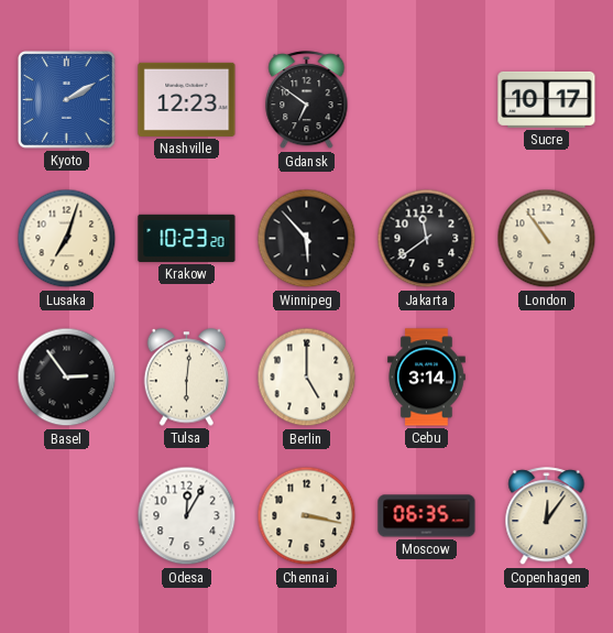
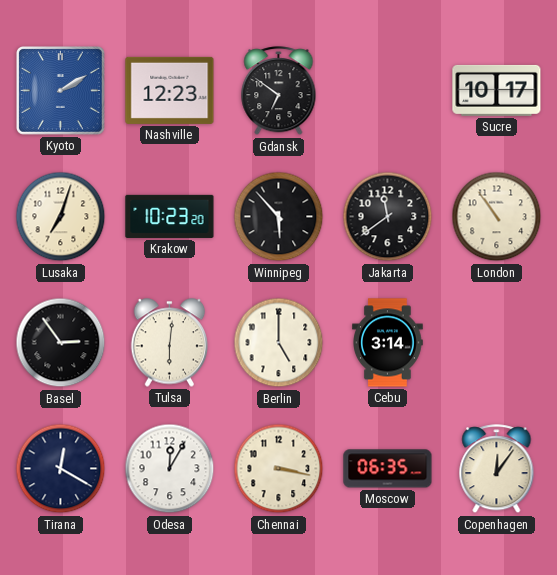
Tirana: none -> 12:20
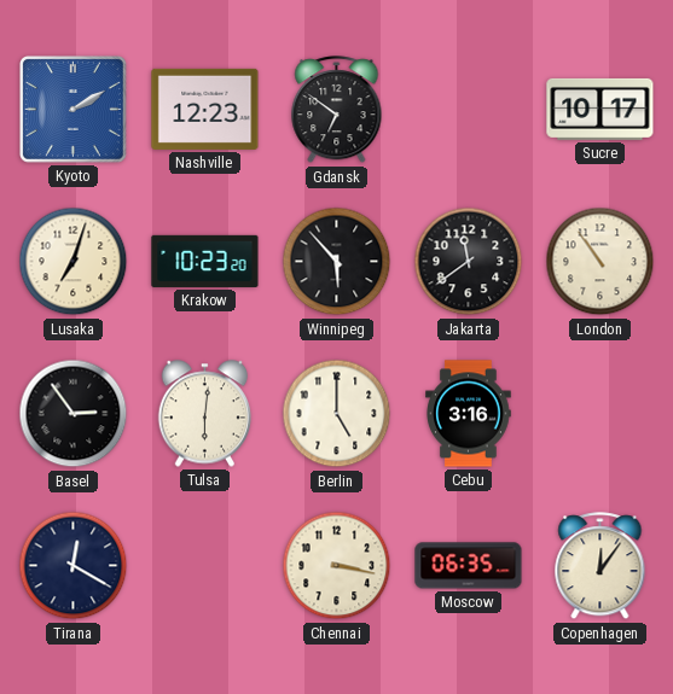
Cebu: 3:14 -> 3:16
Odesa: 12:05 -> none
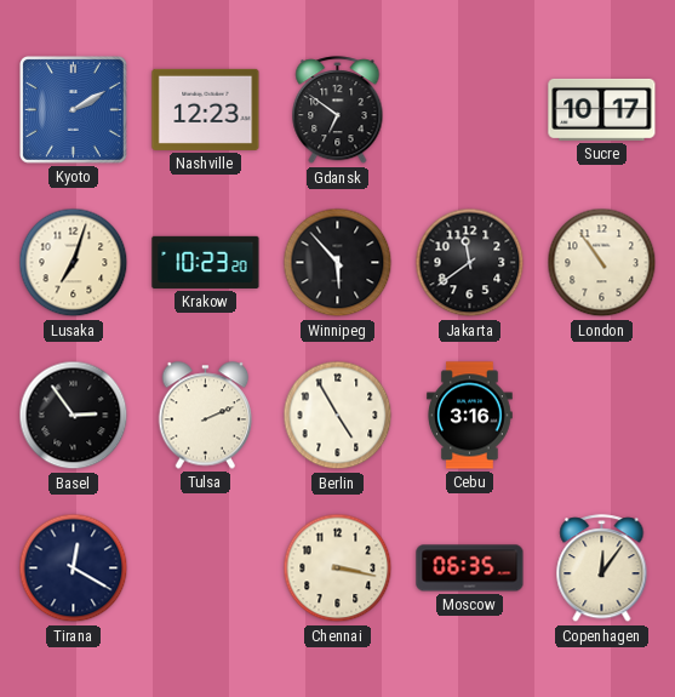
Tulsa: 6:01 -> 2:11
Berlin: 5:00 -> 4:55
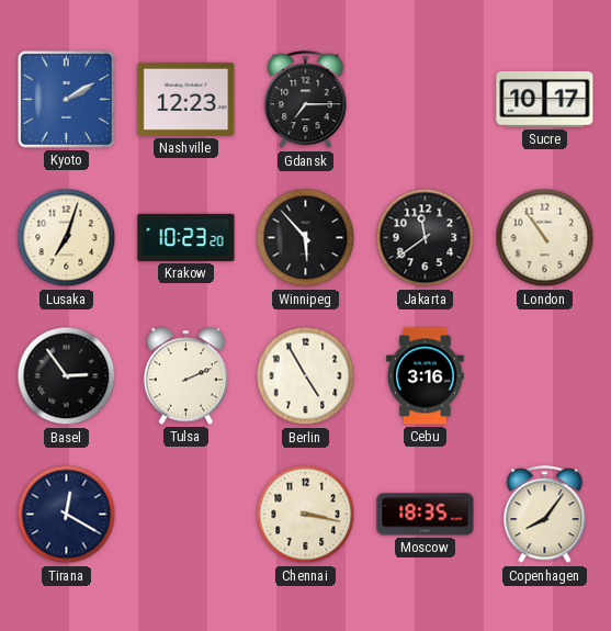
Gdansk: 6:51 -> 7:15
Moscow: 06:35 -> 18:35
Copenhagen: 12:06 -> 8:06
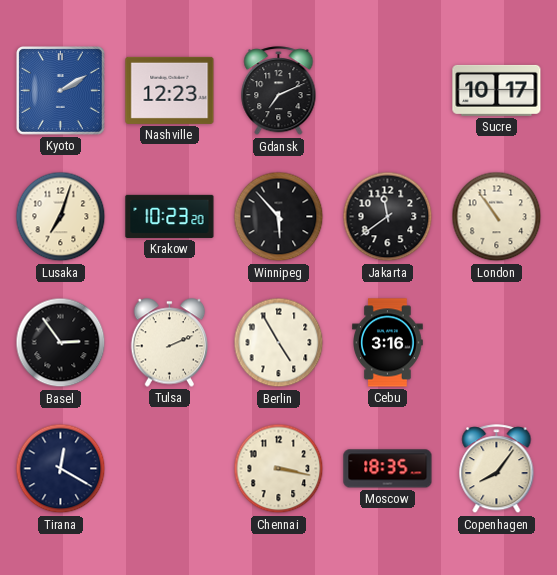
Gdansk: 7:15 -> 7:11
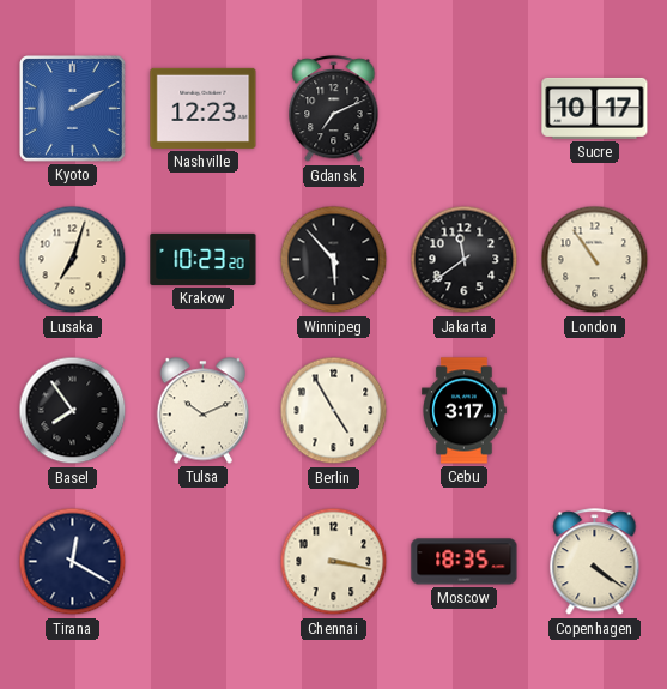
Basel: 2:54 -> 7:54
Tulsa: 2:11 -> 10:11
Cebu: 3:16 -> 3:17
Copenhagen: 8:06 -> 4:21
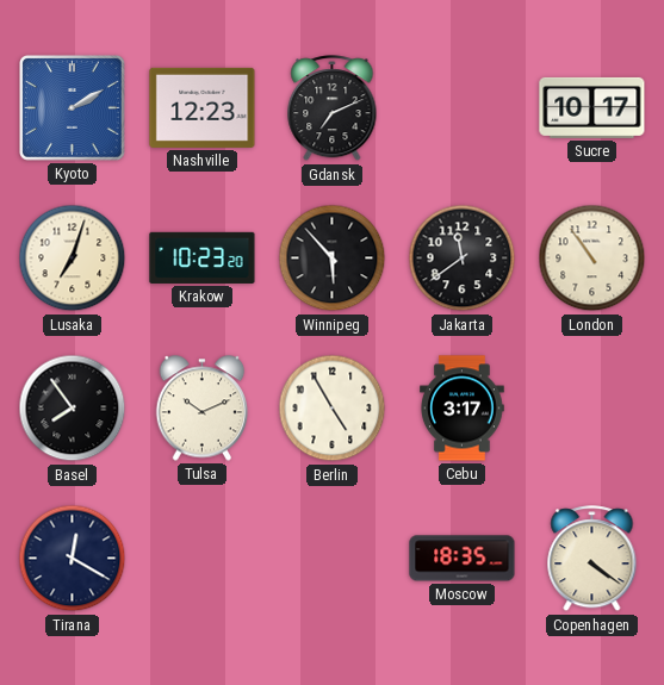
Chennai: 3:17 -> none
